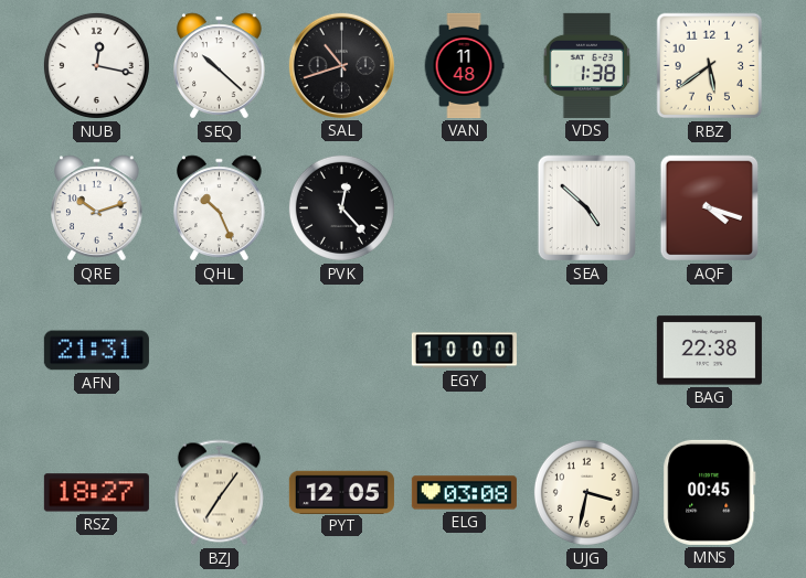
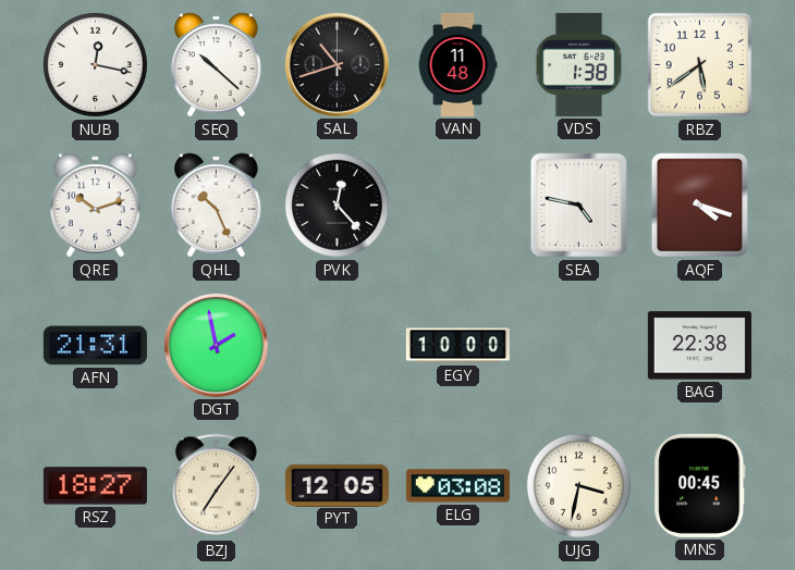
SEA: 4:52 -> 4:47
DGT: none -> 1:58
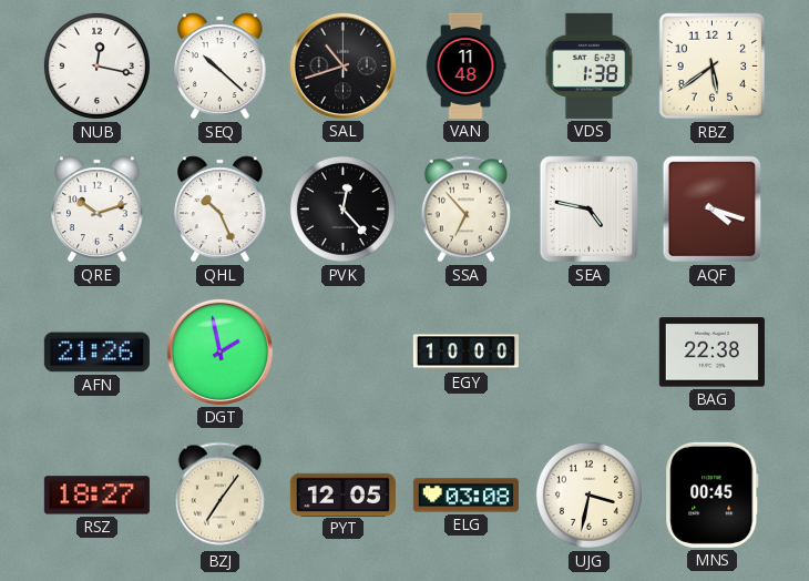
SSA: none -> 6:53
AFN: 21:31 -> 21:26
